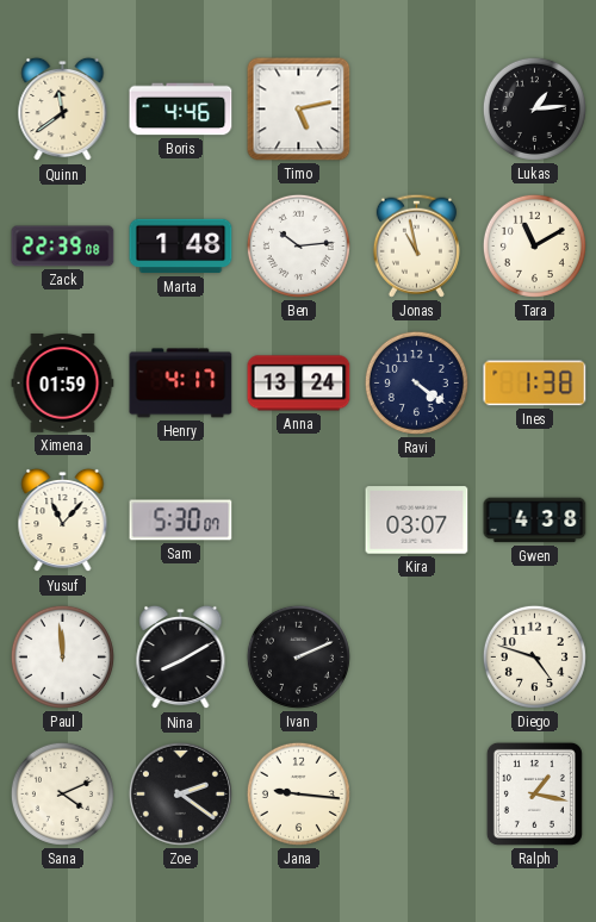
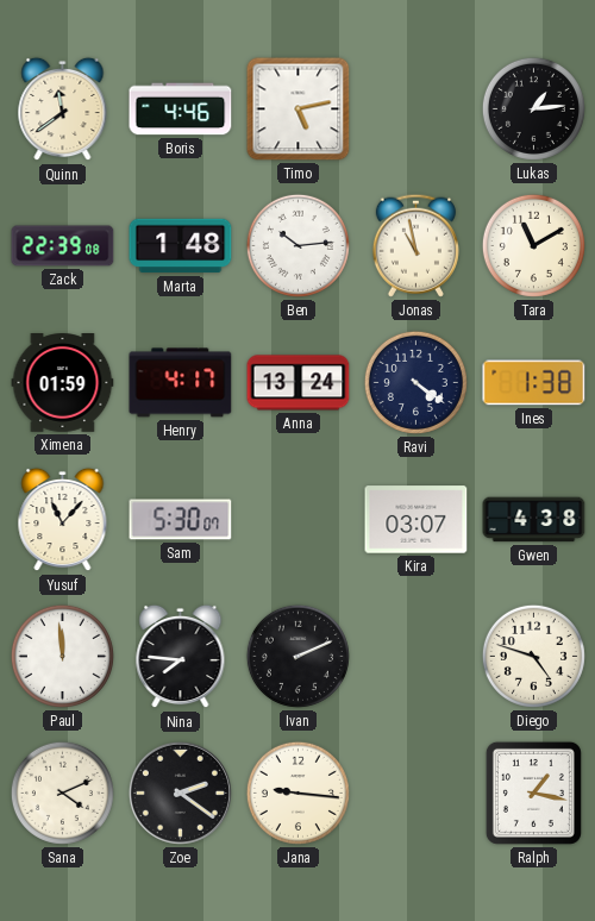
Nina: 8:10 -> 7:46
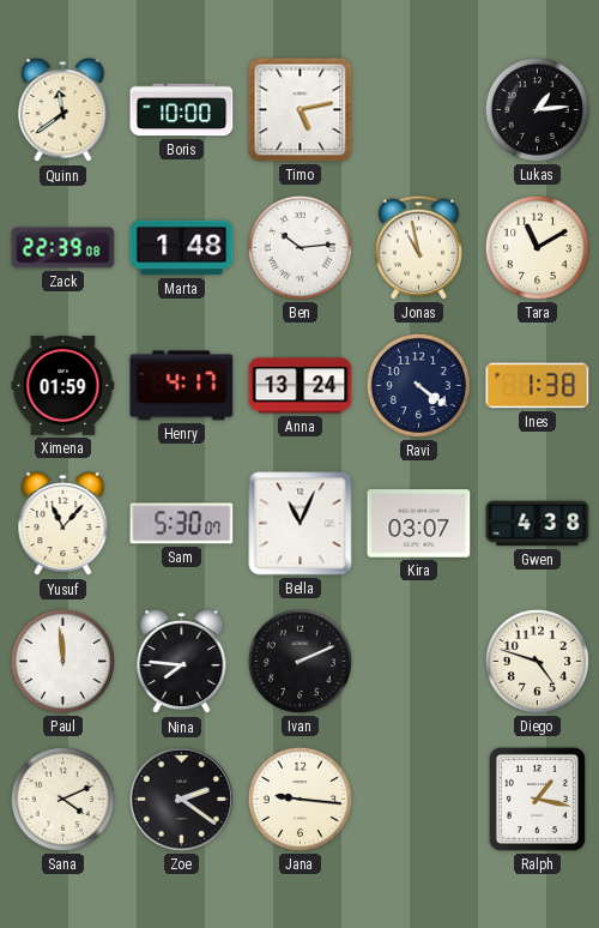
Boris: 4:46 -> 10:00
Bella: none -> 11:04
